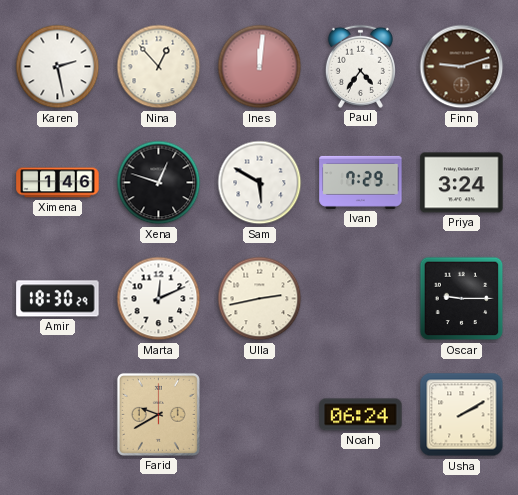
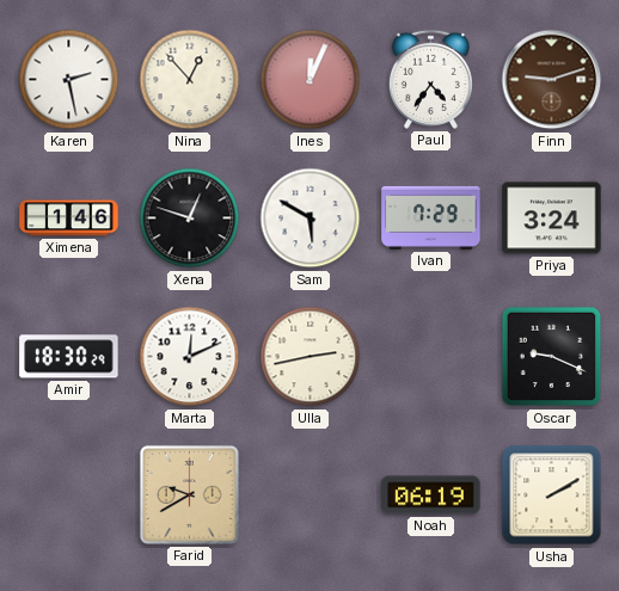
Ines: 12:01 -> 12:04
Oscar: 9:15 -> 9:19
Noah: 06:24 -> 06:19
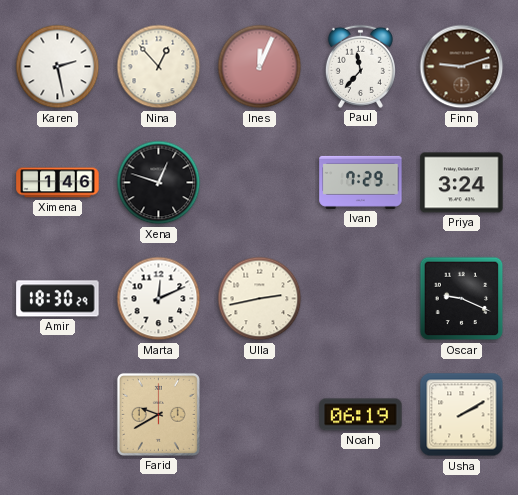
Paul: 4:36 -> 11:37
Sam: 5:50 -> none
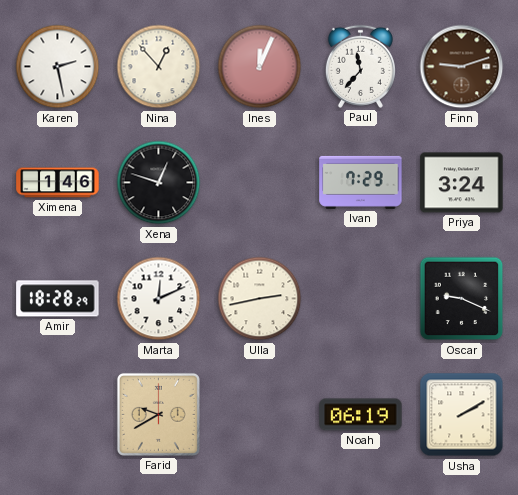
Amir: 18:30 -> 18:28
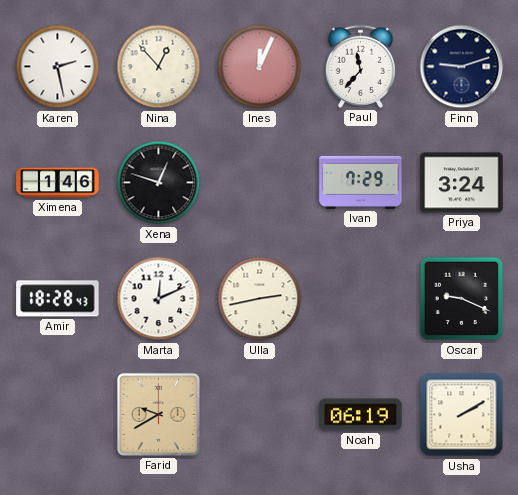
Finn dial: brown -> navy
Amir: 18:28:29 -> 18:28:43
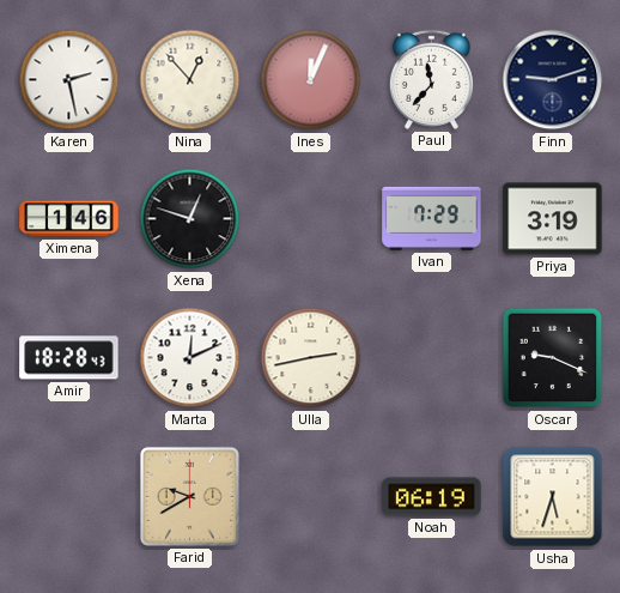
Priya: 3:24 -> 3:19
Usha: 2:10 -> 5:33
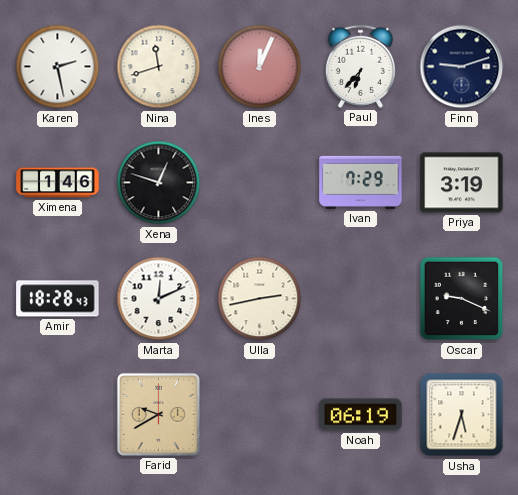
Nina: 12:53 -> 11:42
Paul: 11:37 -> 6:37
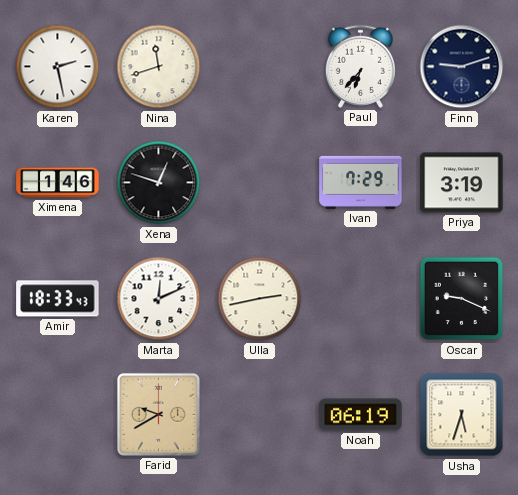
Ines: 12:04 -> none
Amir: 18:28 -> 18:33
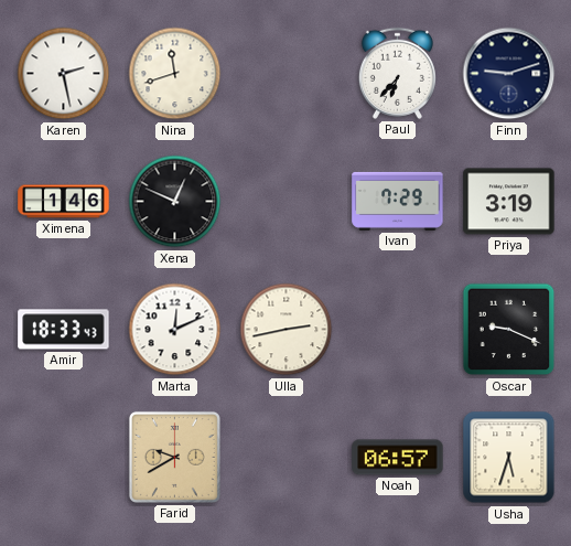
Xena: 12:48 -> 12:49
Noah: 06:19 -> 06:57
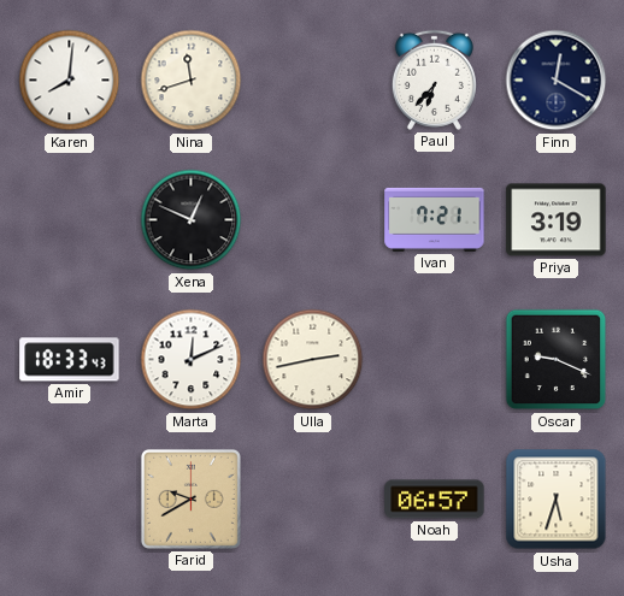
Karen: 2:28 -> 8:01
Finn: 9:12 -> 12:20
Ximena: 1:46 -> none
Ivan: 7:29 -> 7:21
